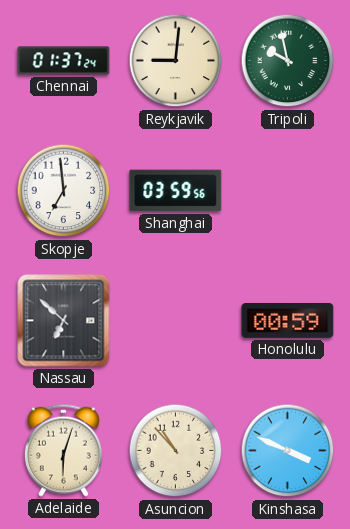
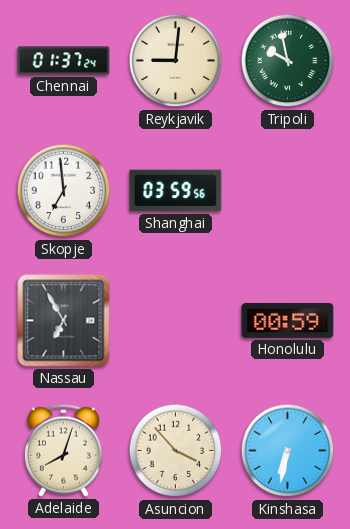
Nassau: 6:52 -> 6:55
Adelaide: 6:03 -> 8:03
Asuncion: 10:53 -> 3:53
Kinshasa: 3:49 -> 6:32
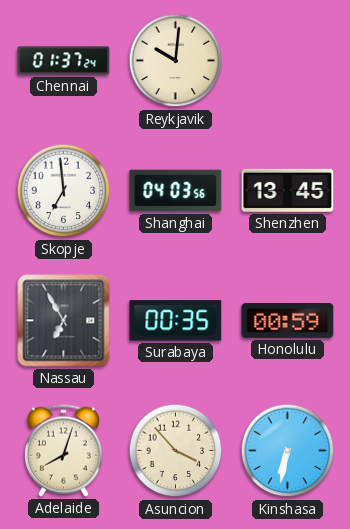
Reykjavik: 9:01 -> 10:01
Tripoli: 9:58 -> none
Shanghai: 03:59 -> 04:03
Shenzhen: none -> 13:45
Surabaya: none -> 00:35
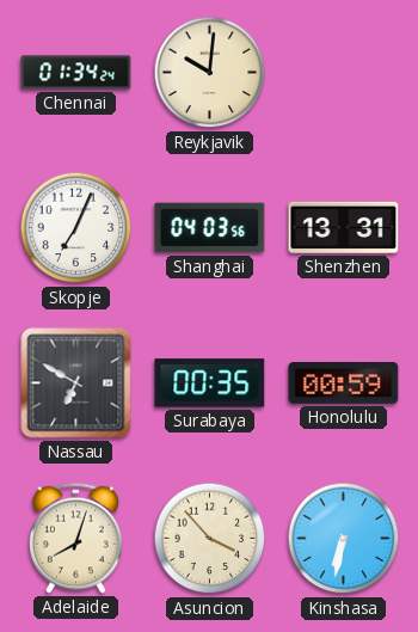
Chennai: 01:37 -> 01:34
Skopje: 6:59 -> 7:04
Shenzhen: 13:45 -> 13:31
Nassau: 6:55 -> 6:50
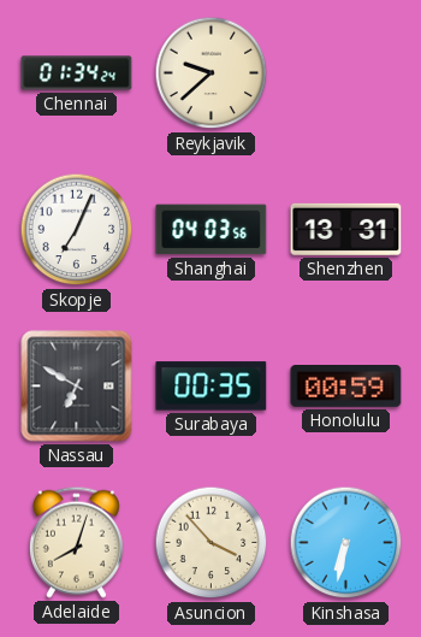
Reykjavik: 10:01 -> 9:38
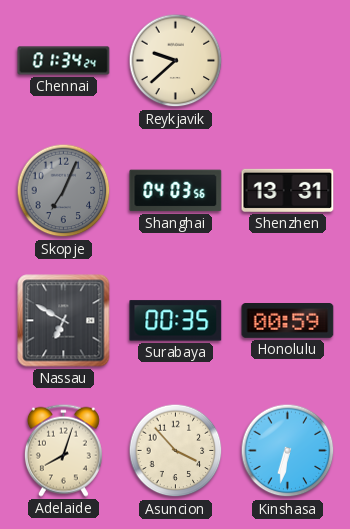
Skopje dial: white -> grey
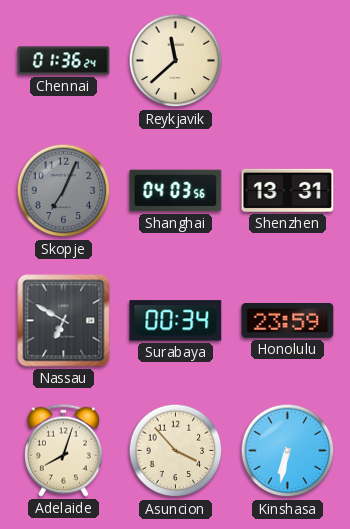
Chennai: 01:34 -> 01:36
Reykjavik: 9:38 -> 11:38
Surabaya: 00:35 -> 00:34
Honolulu: 00:59 -> 23:59
